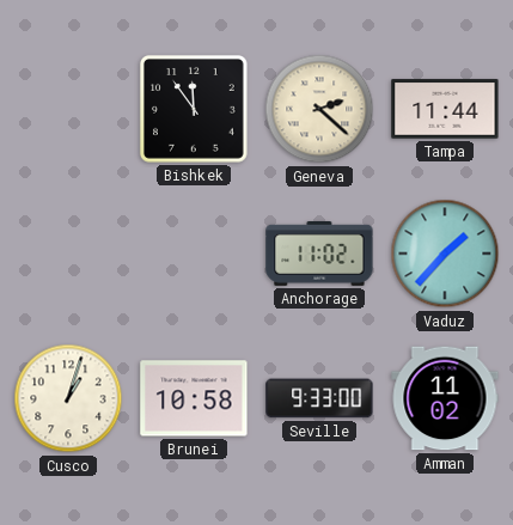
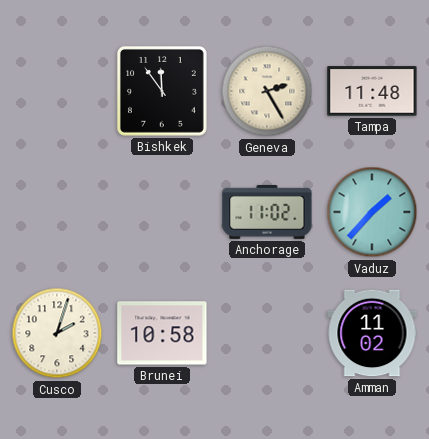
Geneva: 2:22 -> 2:25
Tampa: 11:44 -> 11:48
Cusco: 1:03 -> 2:03
Seville: 9:33 -> none
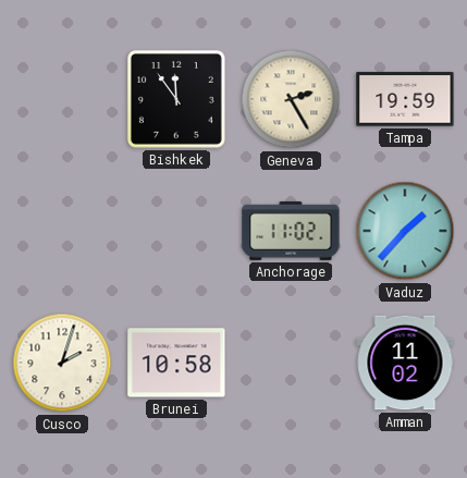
Tampa: 11:48 -> 19:59
